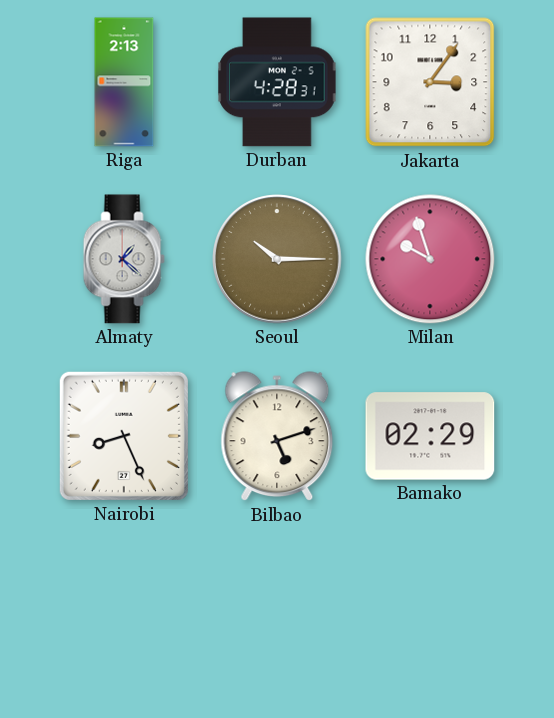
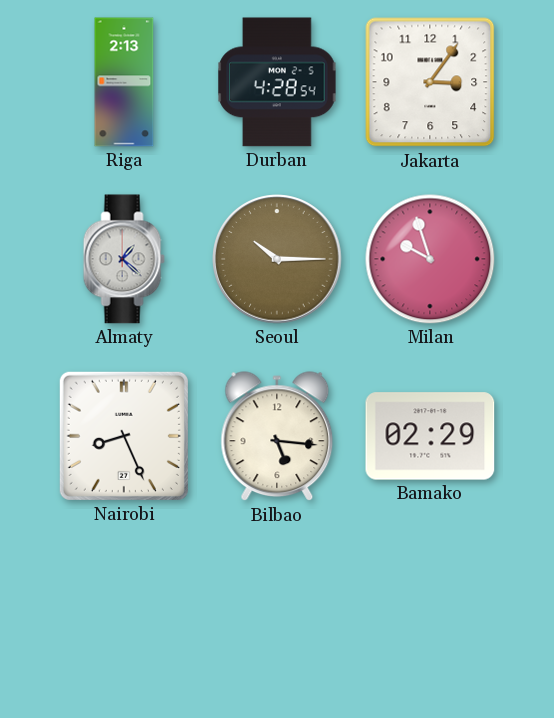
Durban: 4:28:31 -> 4:28:54
Bilbao: 5:12 -> 5:16
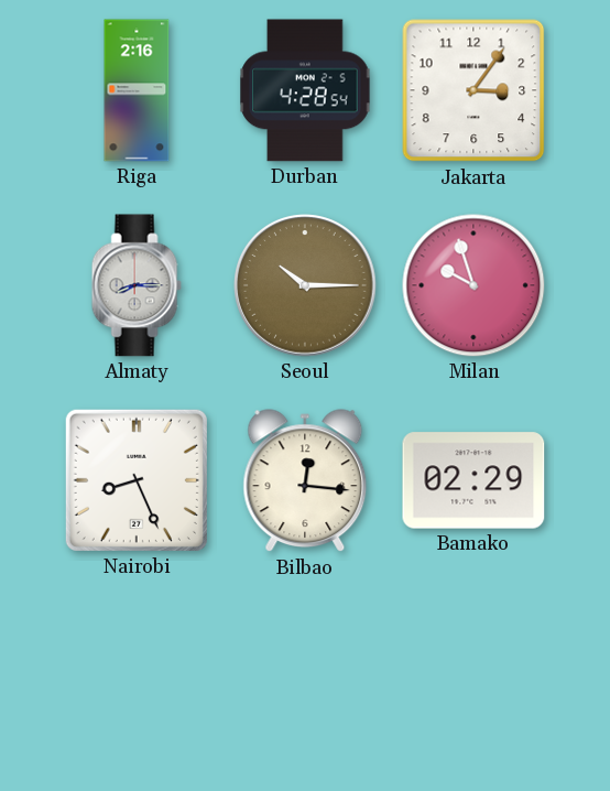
Riga: 2:13 -> 2:16
Almaty: 1:22 -> 8:15
Bilbao: 5:16 -> 12:16
